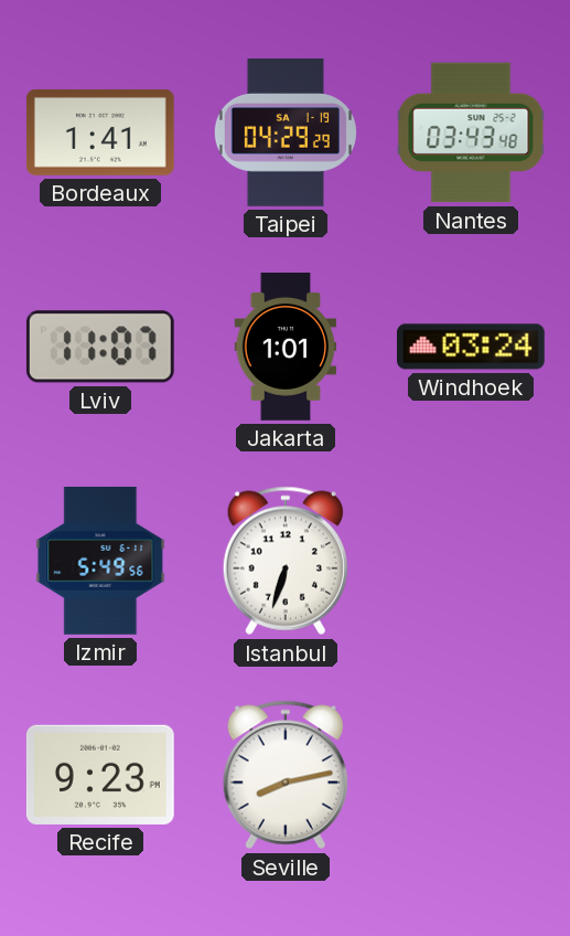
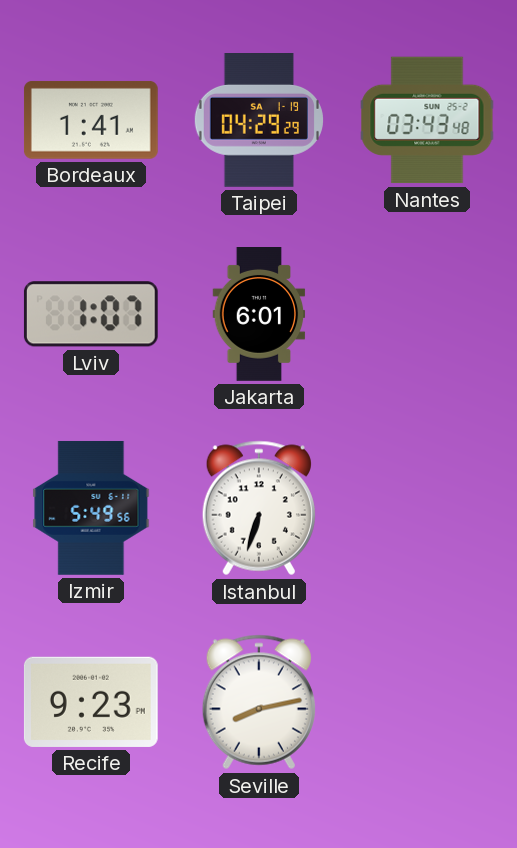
Lviv: 11:07 -> 1:07
Jakarta: 1:01 -> 6:01
Windhoek: 03:24 -> none
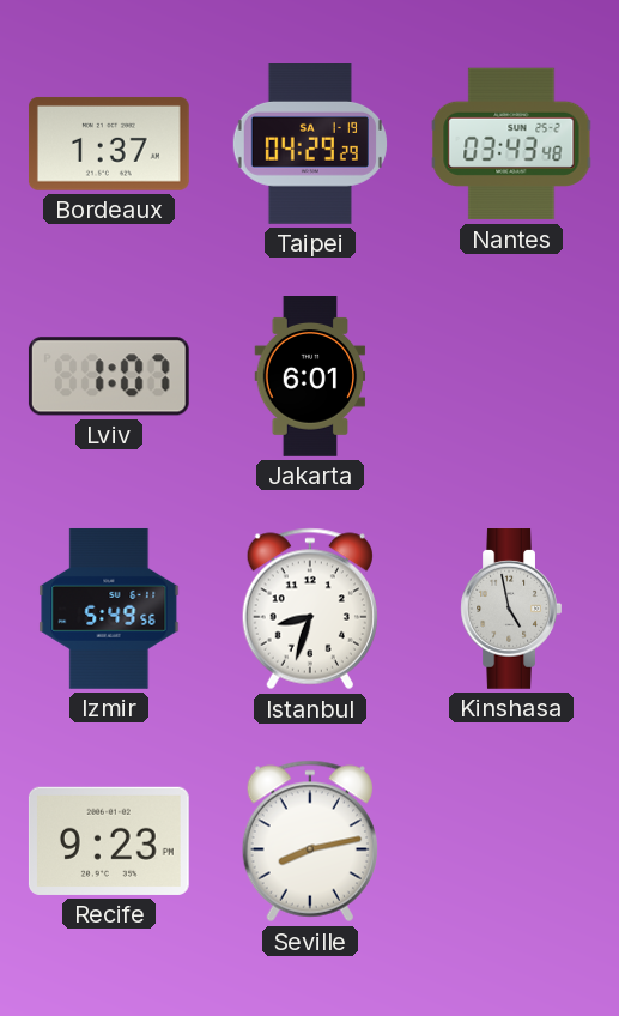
Bordeaux: 1:41 -> 1:37
Istanbul: 6:33 -> 8:33
Kinshasa: none -> 4:58
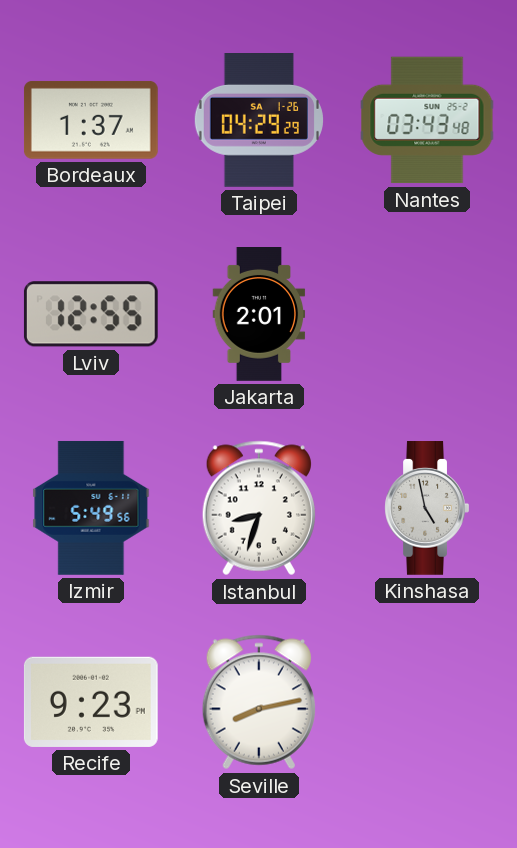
Taipei date: SA 1-19 -> SA 1-26
Lviv: 1:07 -> 12:55
Jakarta: 6:01 -> 2:01
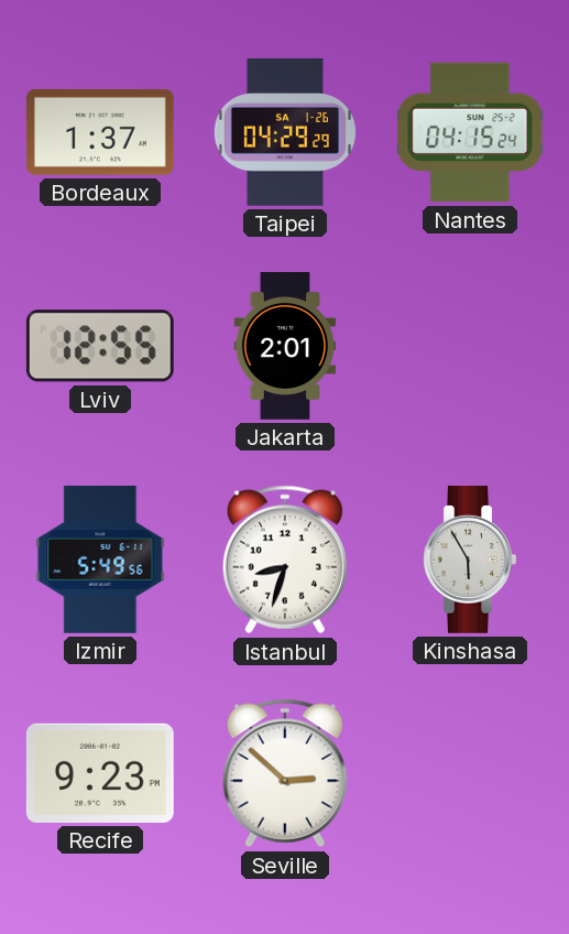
Nantes: 03:43 -> 04:15
Kinshasa: 4:58 -> 5:55
Seville: 8:13 -> 2:52
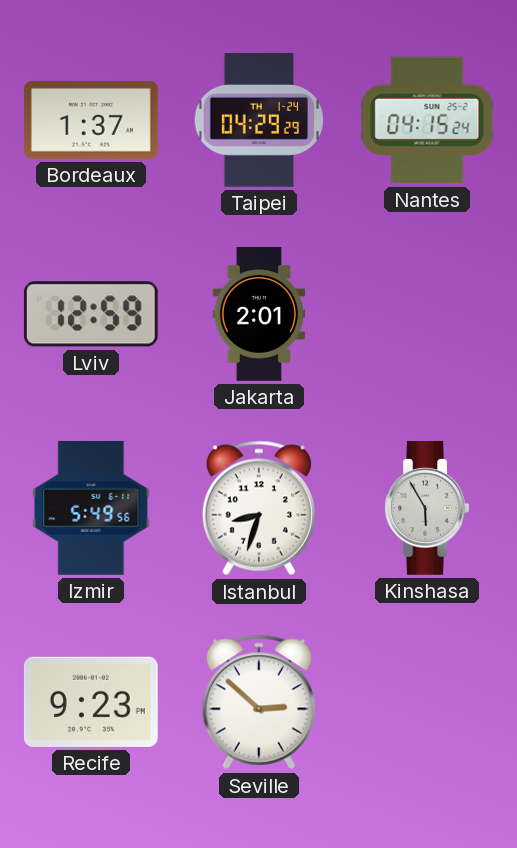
Taipei date: SA 1-26 -> TH 1-24
Lviv: 12:55 -> 12:59
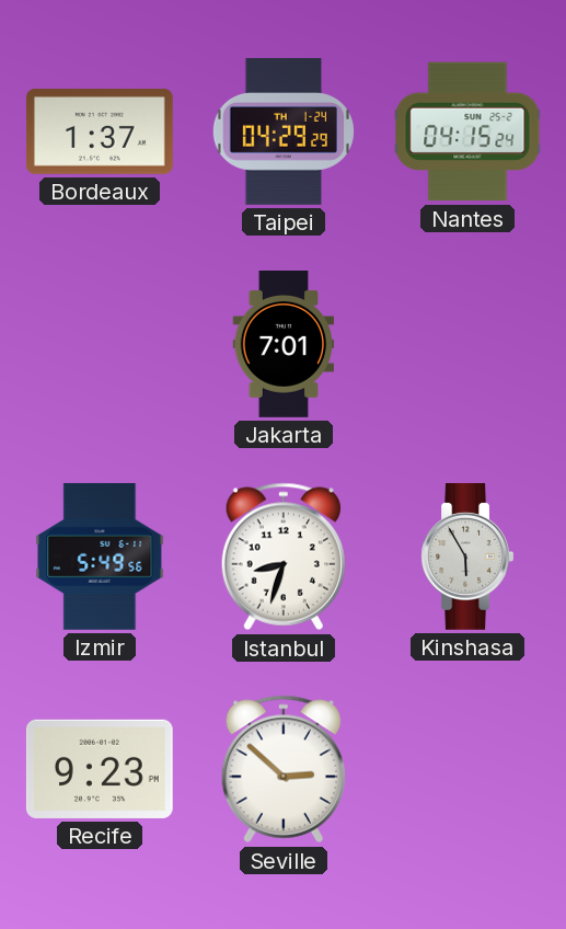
Lviv: 12:59 -> none
Jakarta: 2:01 -> 7:01
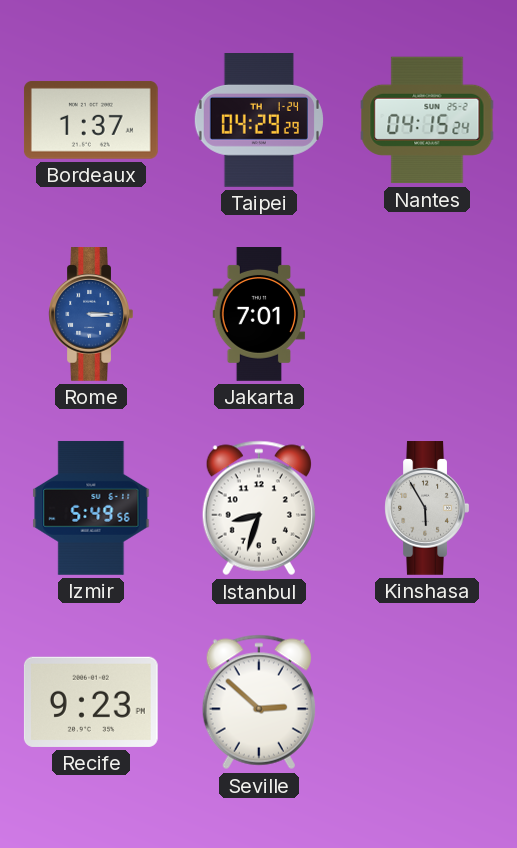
Rome: none -> 3:15
